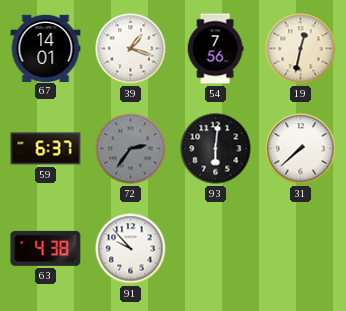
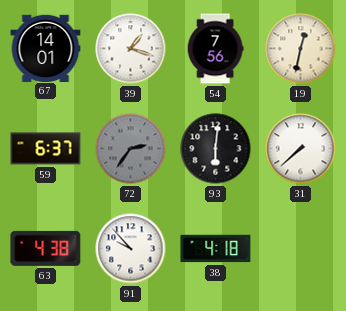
38: none -> 4:18
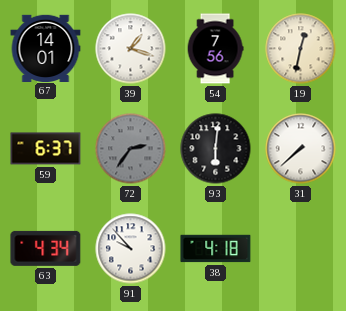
63: 4:38 -> 4:34
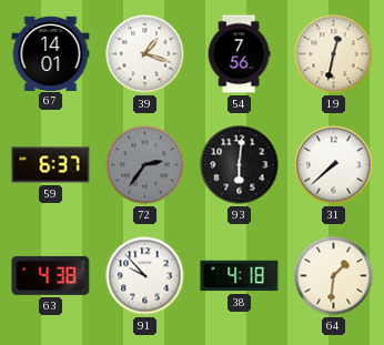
63: 4:34 -> 4:38
64: none -> 1:31
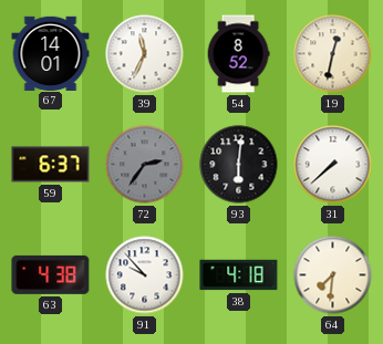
39: 1:18 -> 11:34
54: 7:56 -> 8:52
64: 1:31 -> 7:31
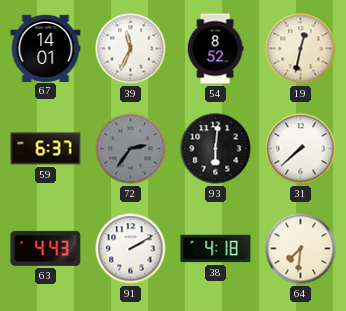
63: 4:38 -> 4:43
91: 9:53 -> 2:10
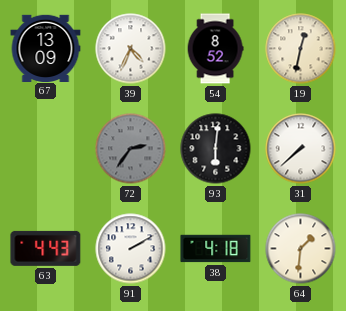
67: 14:01 -> 13:09
39: 11:34 -> 4:34
59: 6:37 -> none
64: 7:31 -> 1:31
